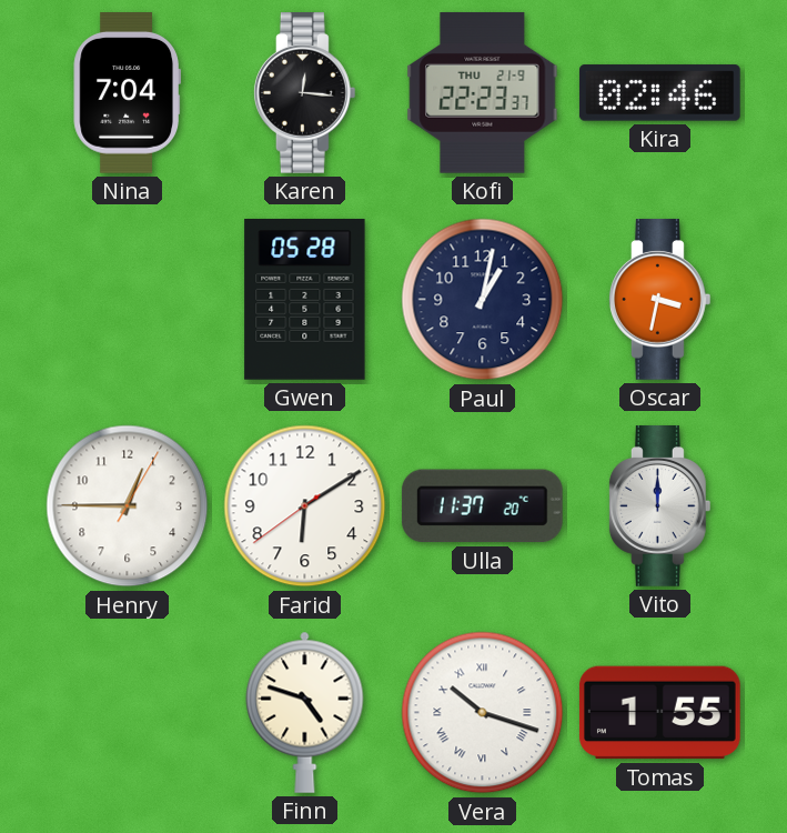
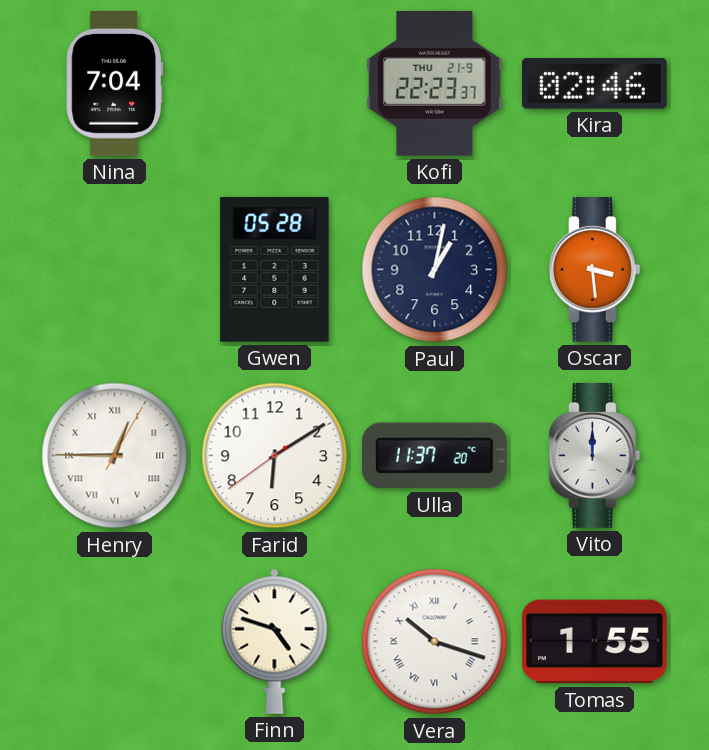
Karen: 12:16 -> none
Oscar: 3:32 -> 3:29
Henry numerals: Arabic -> Roman
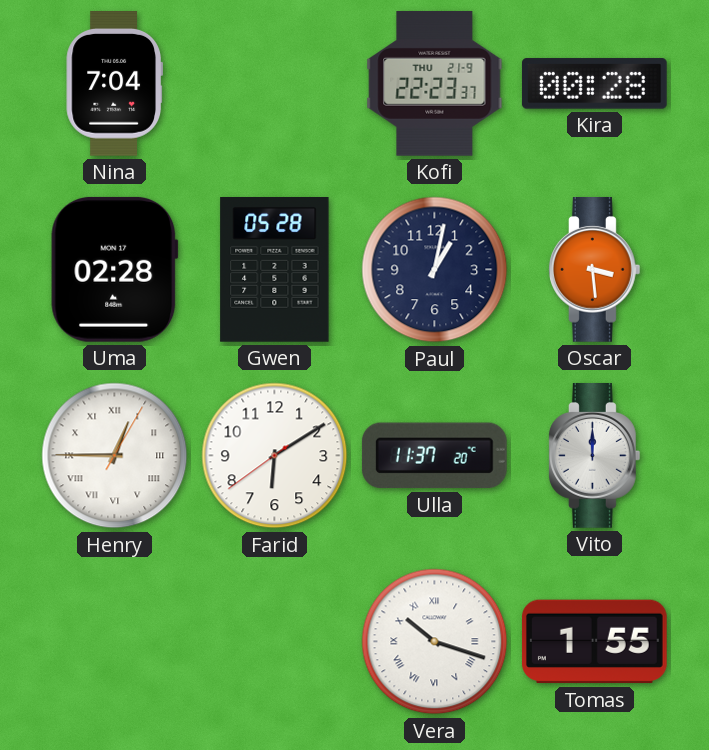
Kira: 02:46 -> 00:28
Uma: none -> 02:28
Finn: 4:48 -> none
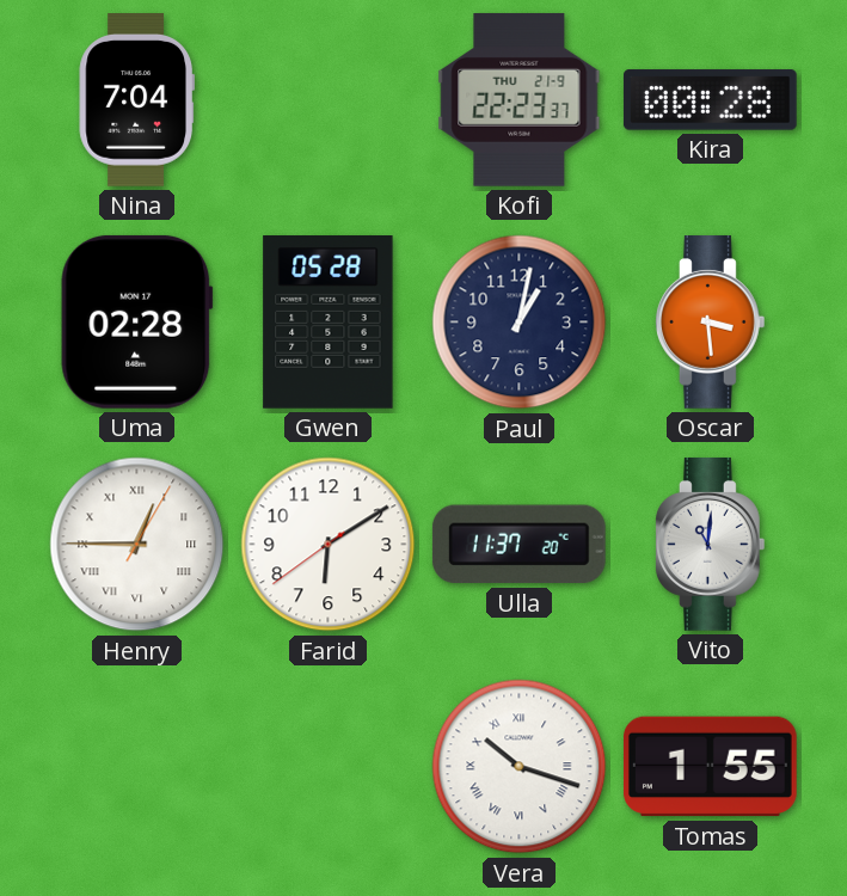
Vito: 12:00 -> 11:01
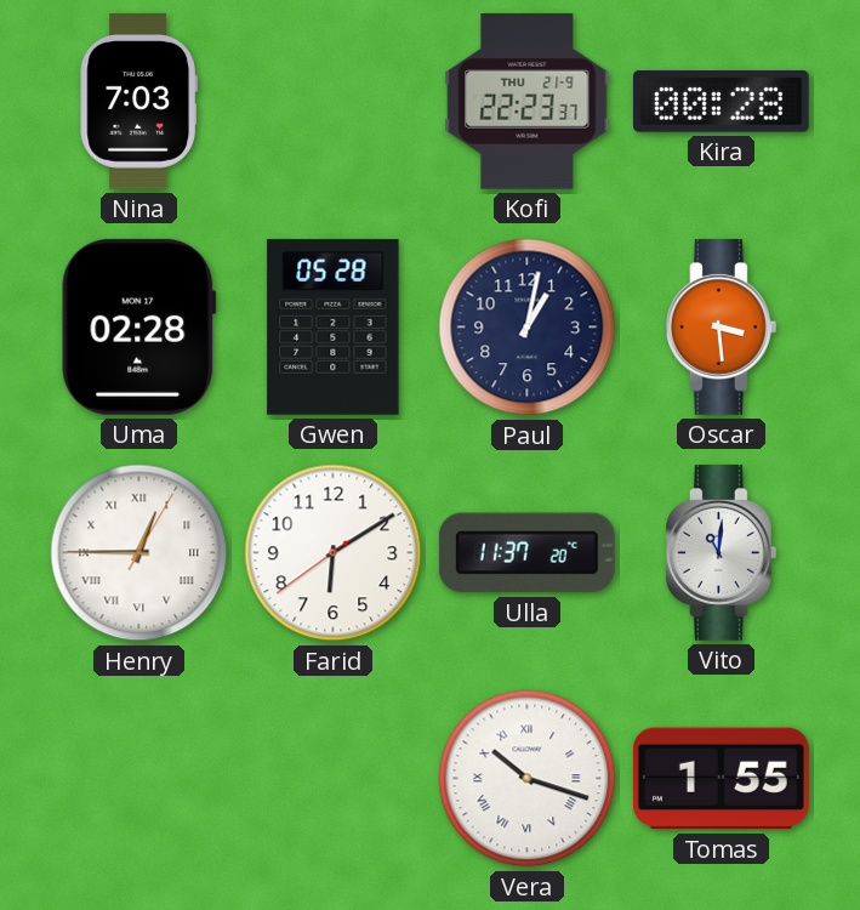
Nina: 7:04 -> 7:03
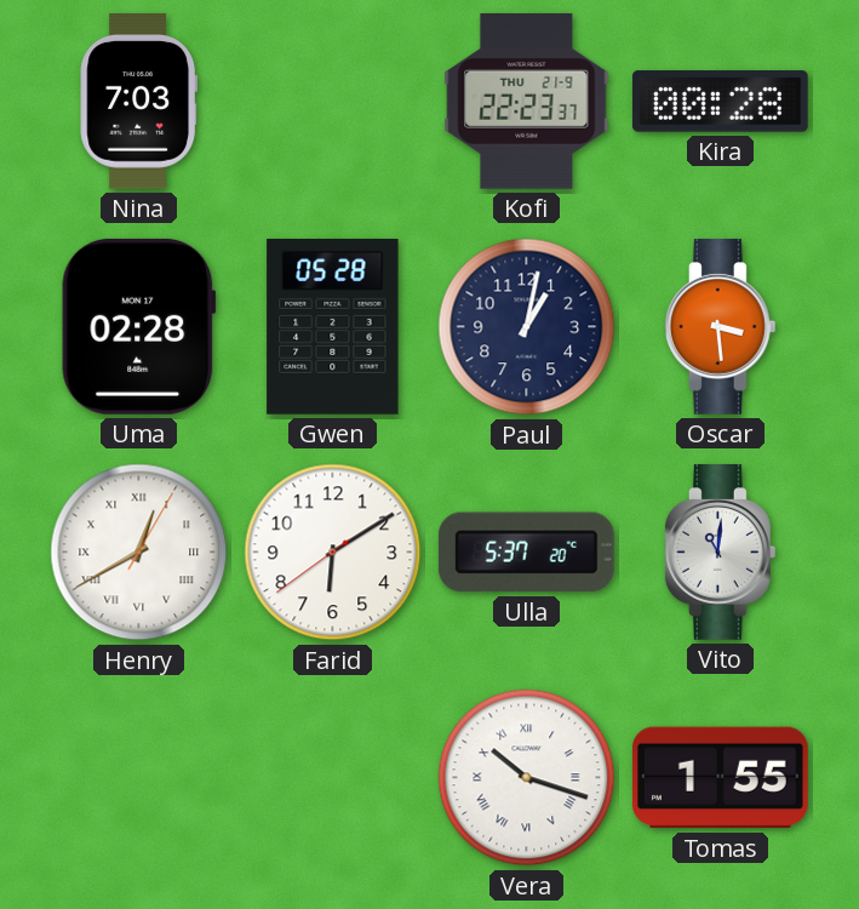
Henry: 12:45 -> 12:40
Ulla: 11:37 -> 5:37
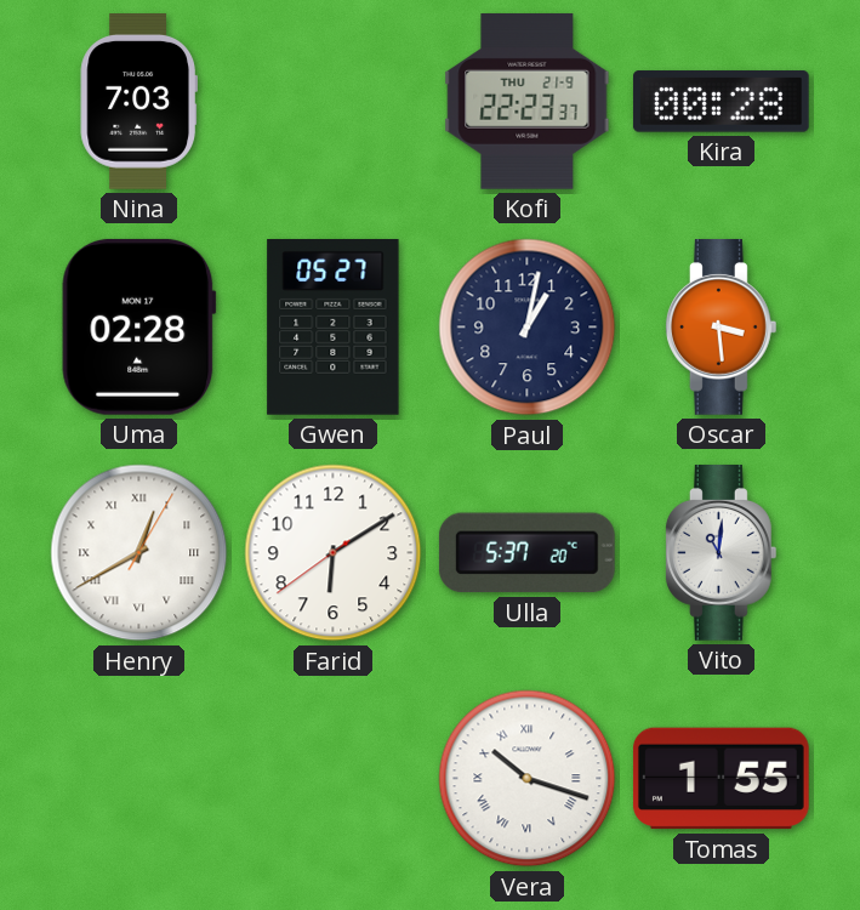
Gwen: 05:28 -> 05:27
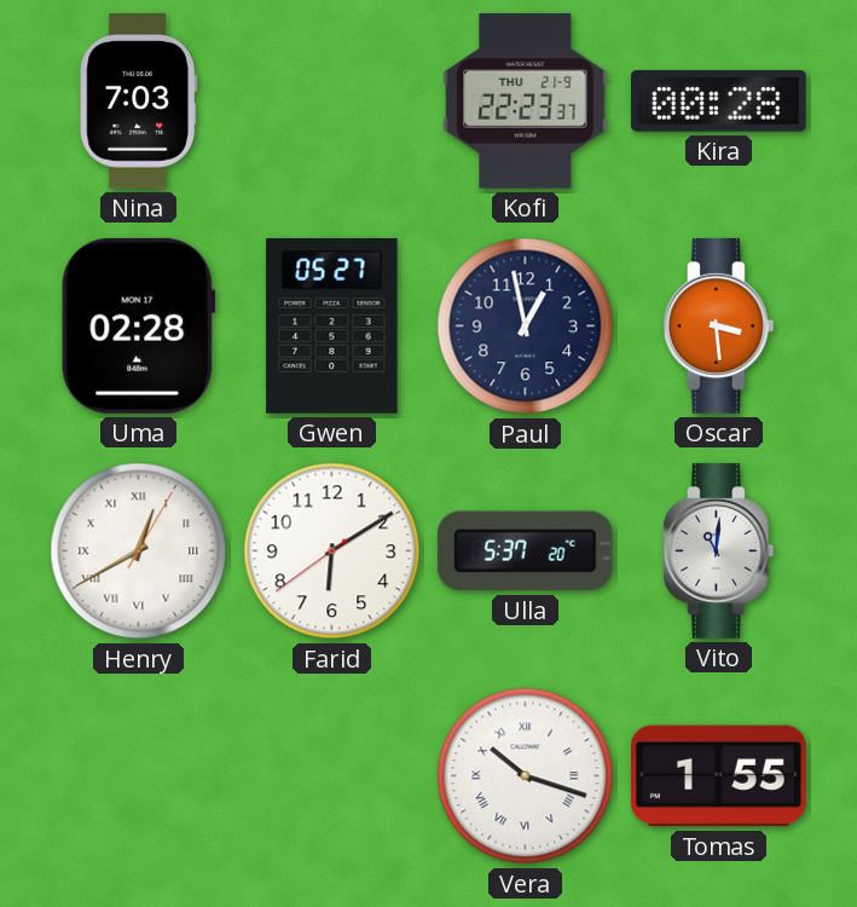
Paul: 1:02 -> 12:58
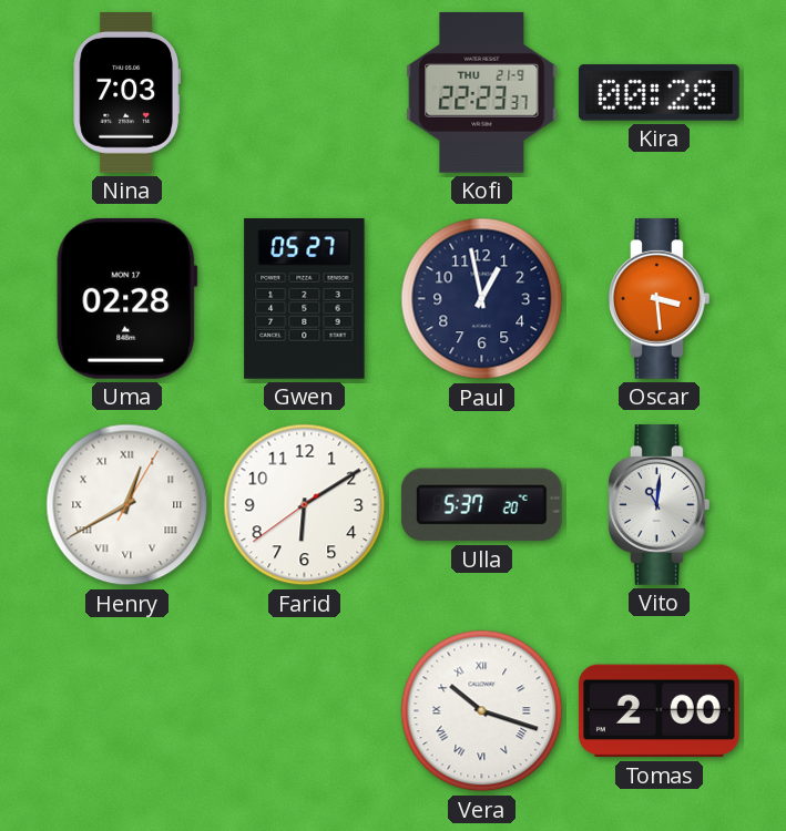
Tomas: 1:55 -> 2:00
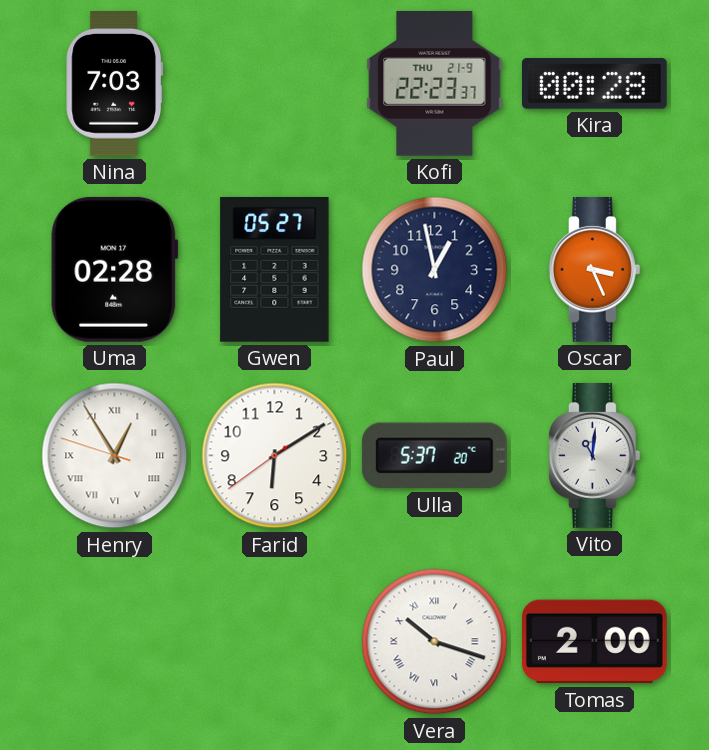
Oscar: 3:29 -> 3:26
Henry: 12:40 -> 12:54
